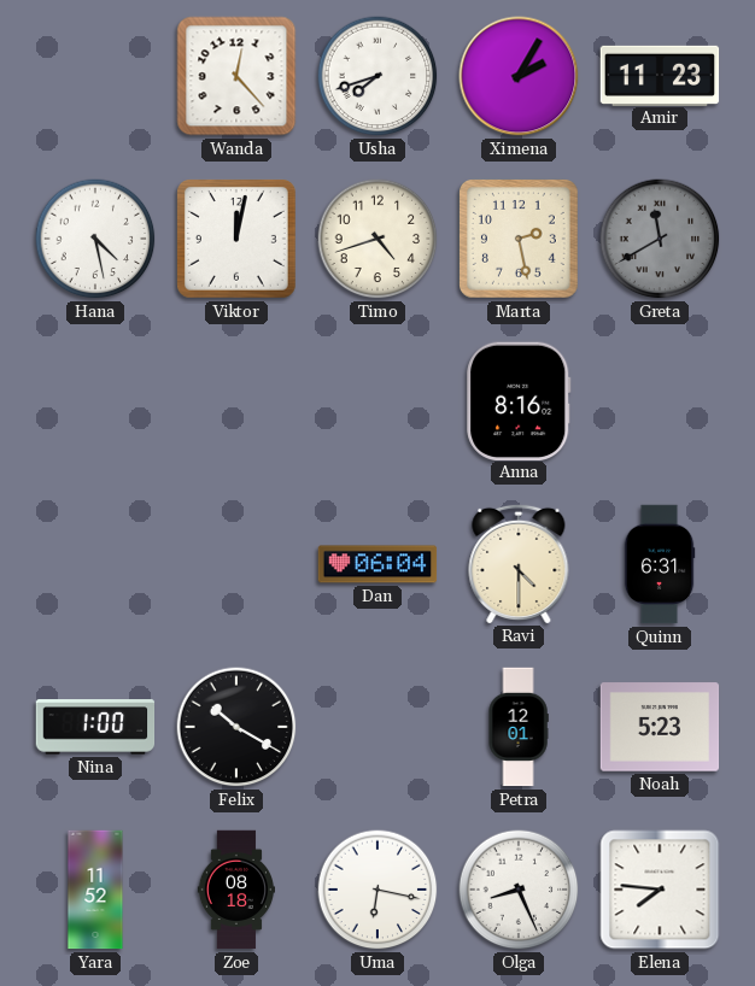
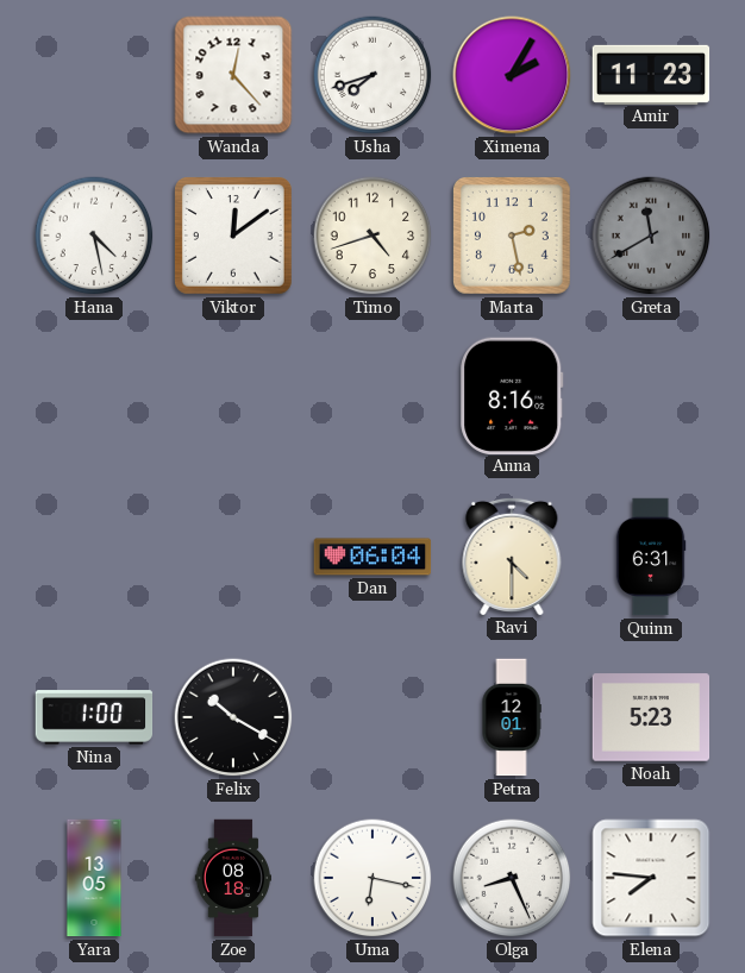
Viktor: 12:02 -> 12:09
Yara: 11:52 -> 13:05
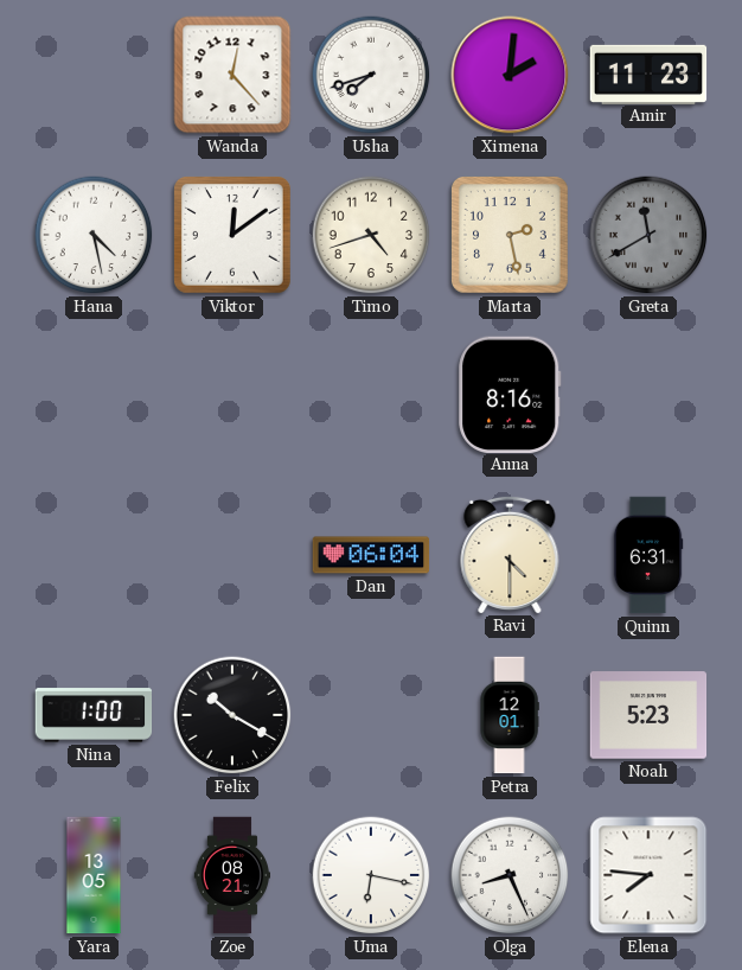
Ximena: 2:05 -> 2:01
Zoe: 08:18 -> 08:21
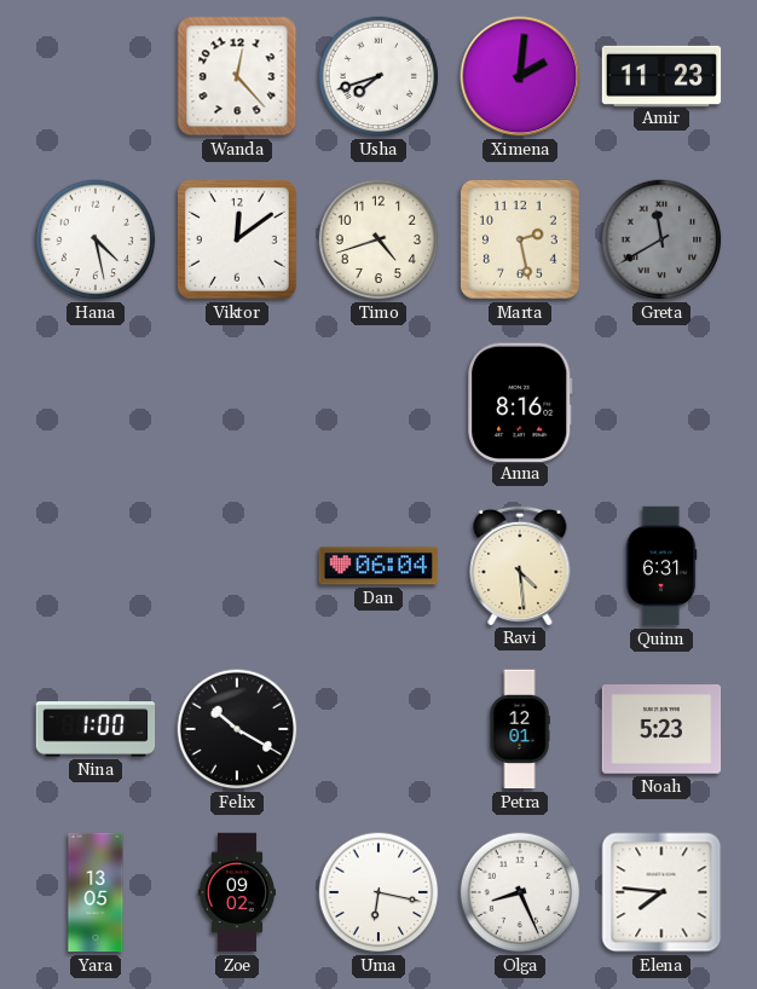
Ravi: 4:30 -> 4:29
Zoe: 08:21 -> 09:02
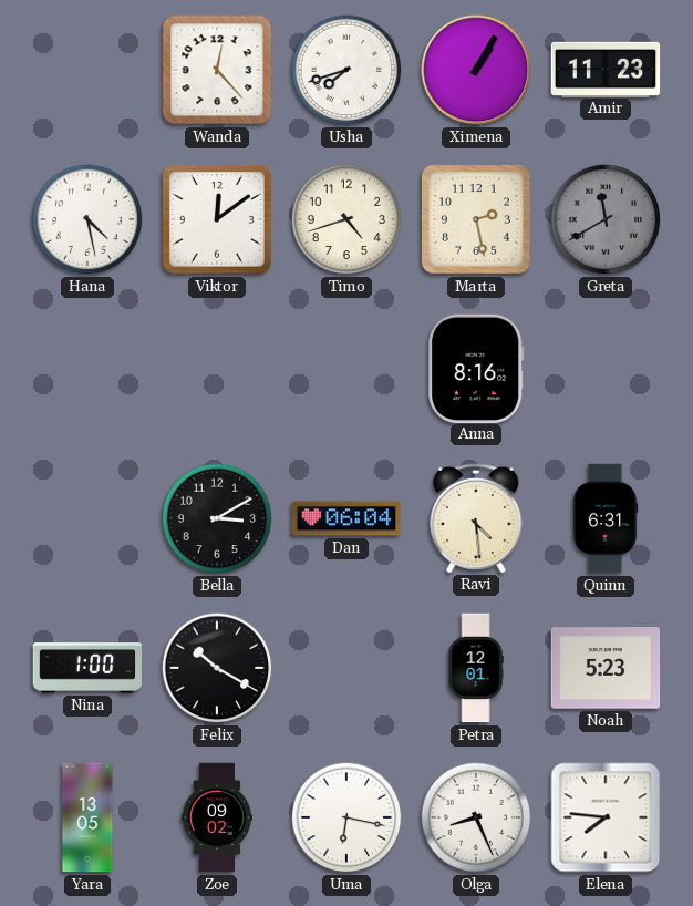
Ximena: 2:01 -> 1:05
Bella: none -> 3:10
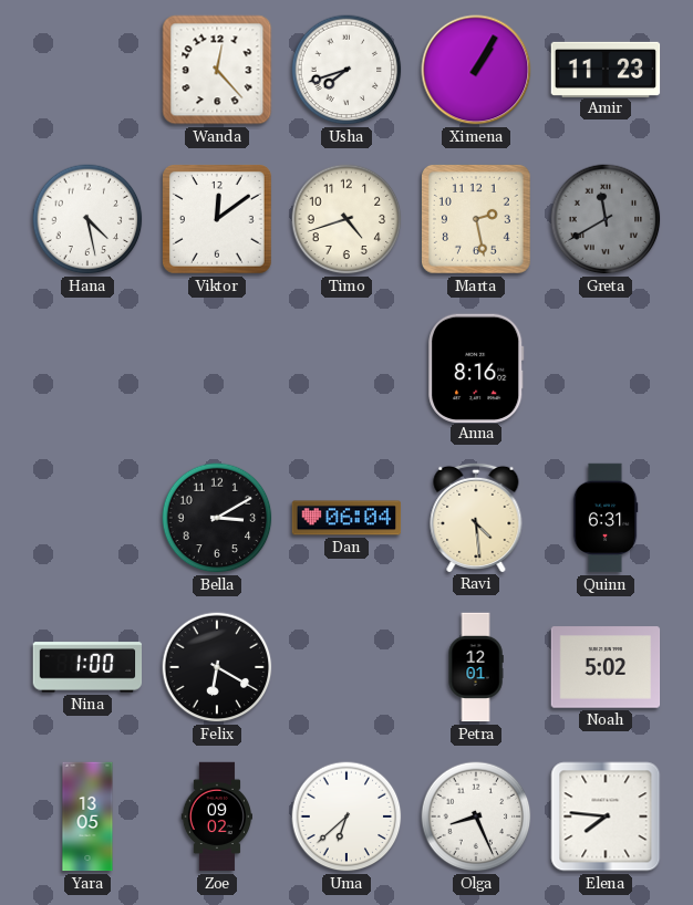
Felix: 10:20 -> 6:20
Noah: 5:23 -> 5:02
Uma: 6:17 -> 6:38
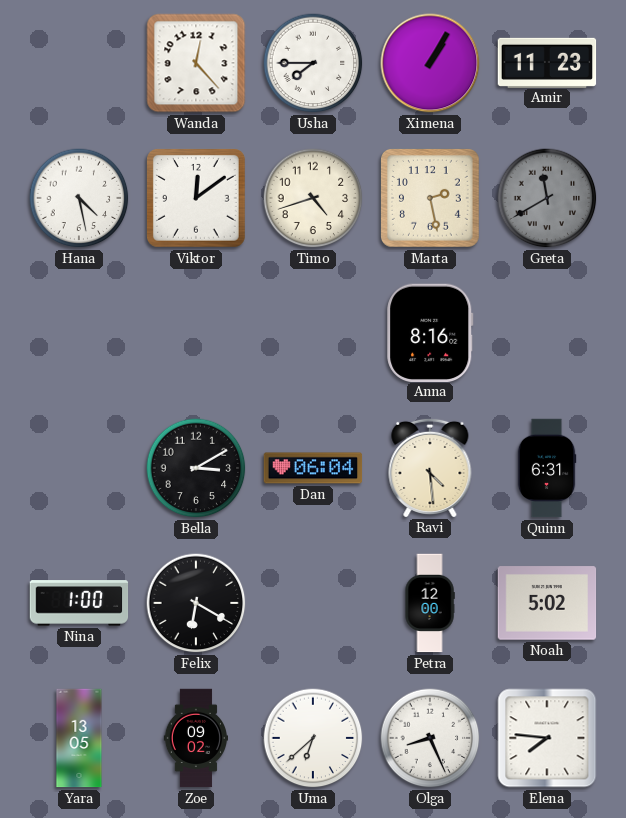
Usha: 7:42 -> 7:45
Petra: 12:01 -> 12:00
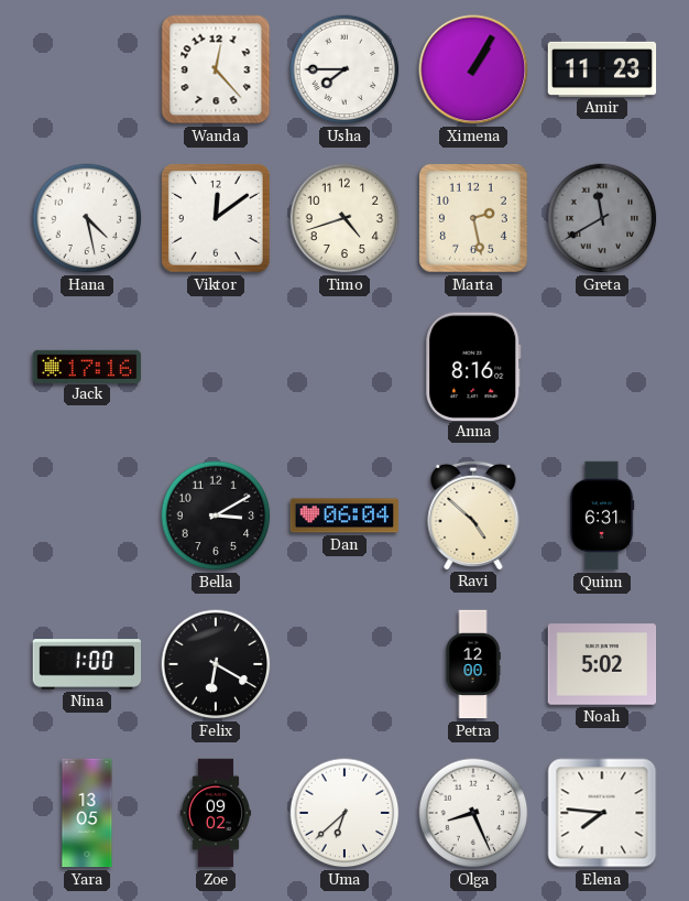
Jack: none -> 17:16
Ravi: 4:29 -> 4:52
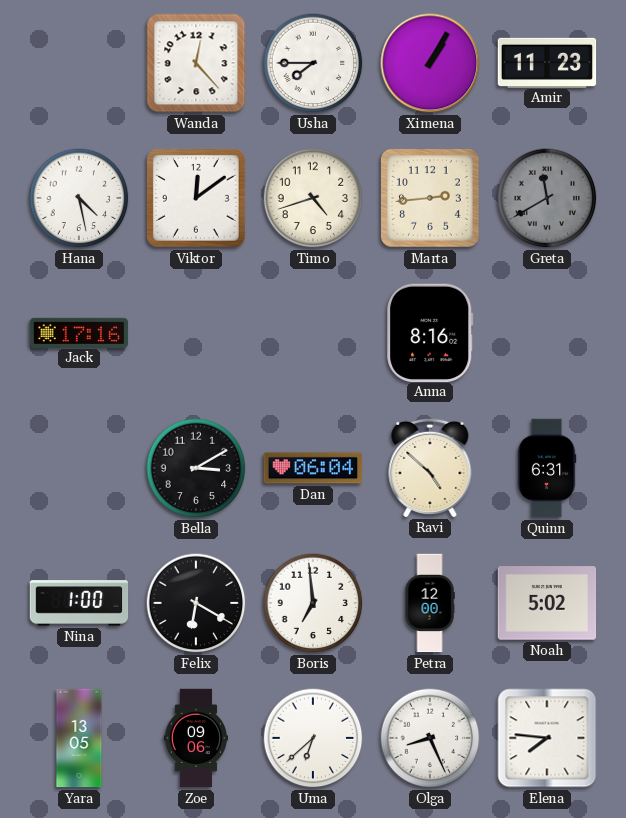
Marta: 2:28 -> 2:44
Boris: none -> 6:59
Zoe: 09:02 -> 09:06
